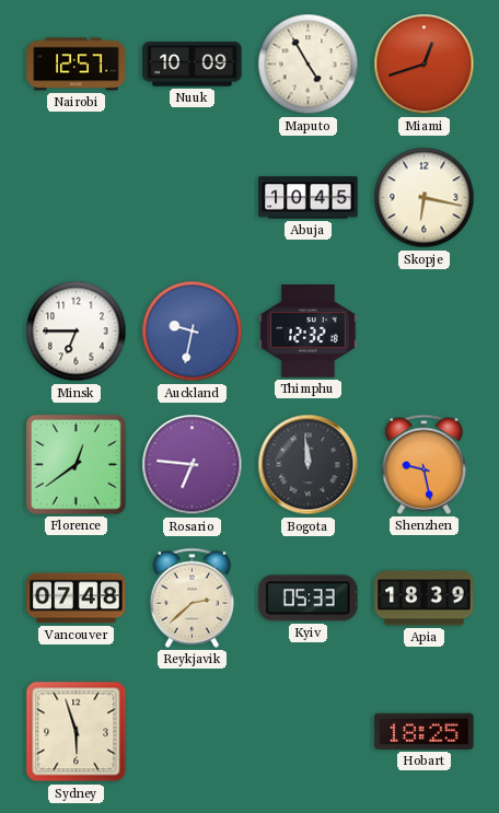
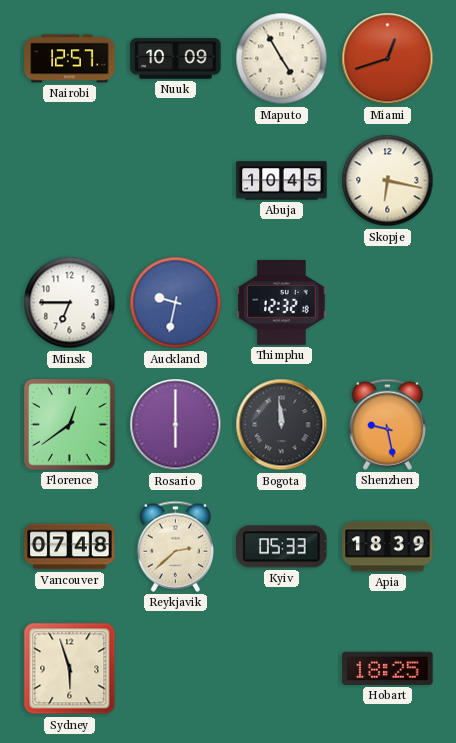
Rosario: 6:46 -> 6:00
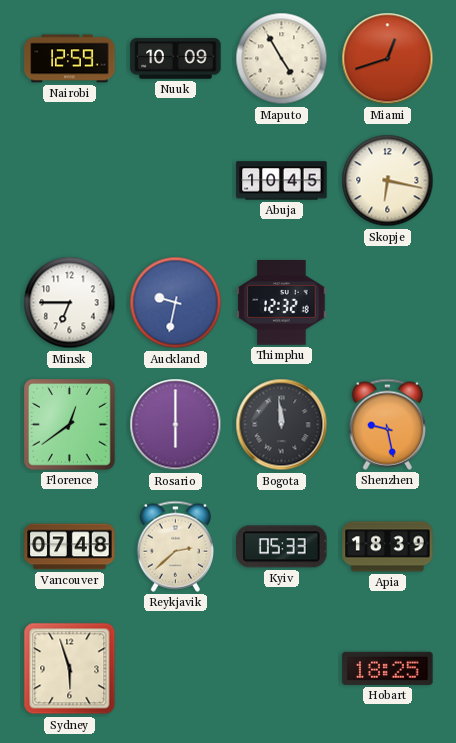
Nairobi: 12:57 -> 12:59
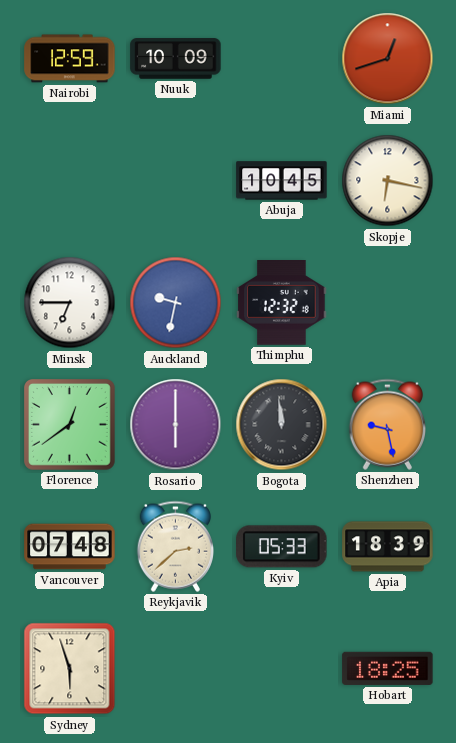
Maputo: 4:55 -> none
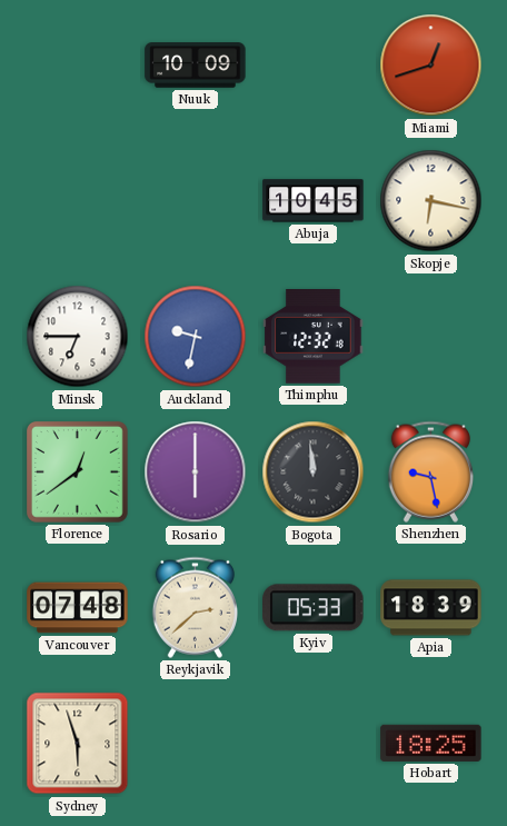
Nairobi: 12:59 -> none
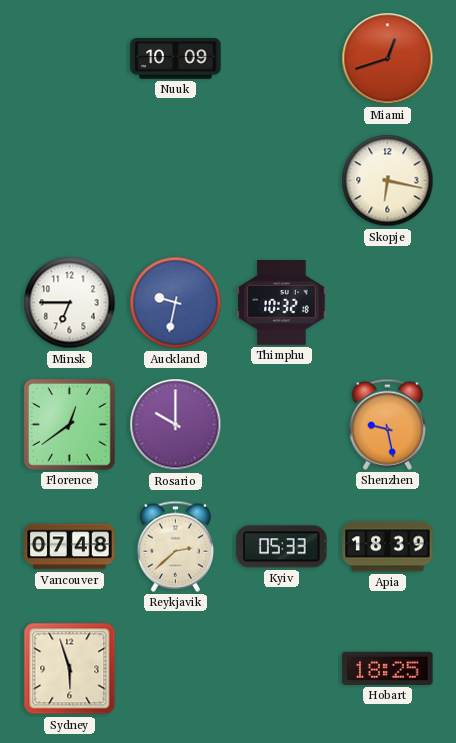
Abuja: 10:45 -> none
Thimphu: 12:32 -> 10:32
Rosario: 6:00 -> 10:00
Bogota: 11:59 -> none
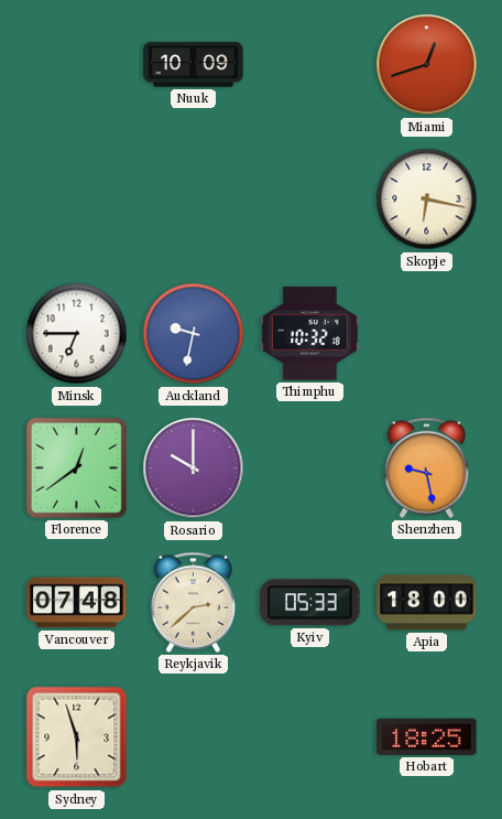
Apia: 18:39 -> 18:00
